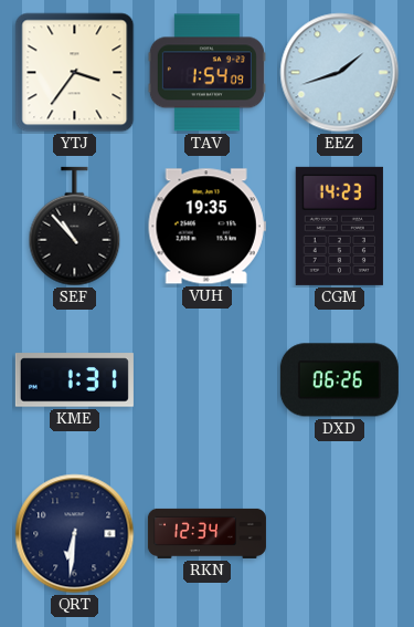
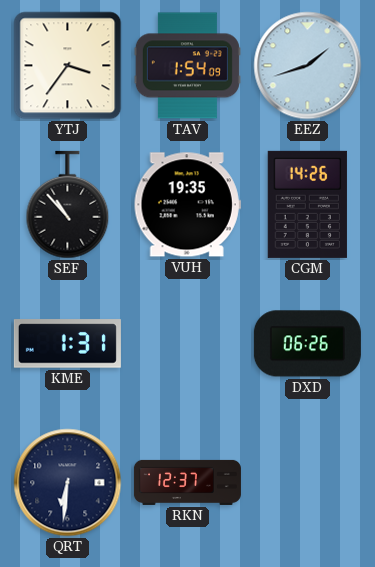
CGM: 14:23 -> 14:26
RKN: 12:34 -> 12:37
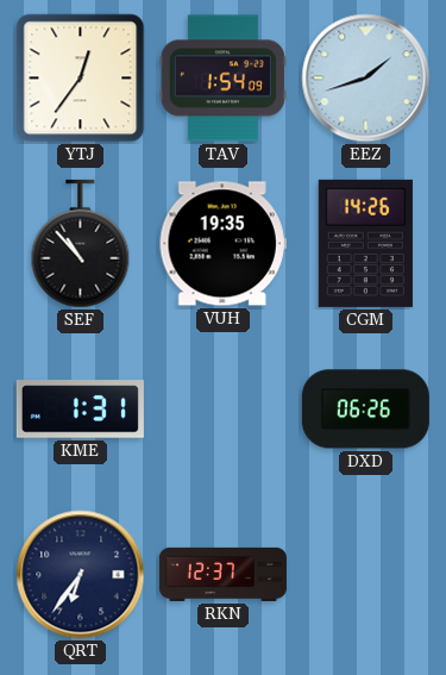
YTJ: 3:36 -> 12:36
QRT: 6:31 -> 6:36
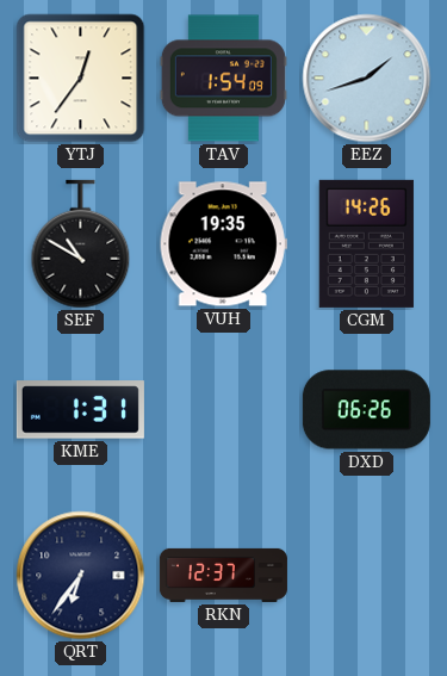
SEF: 10:53 -> 10:50
